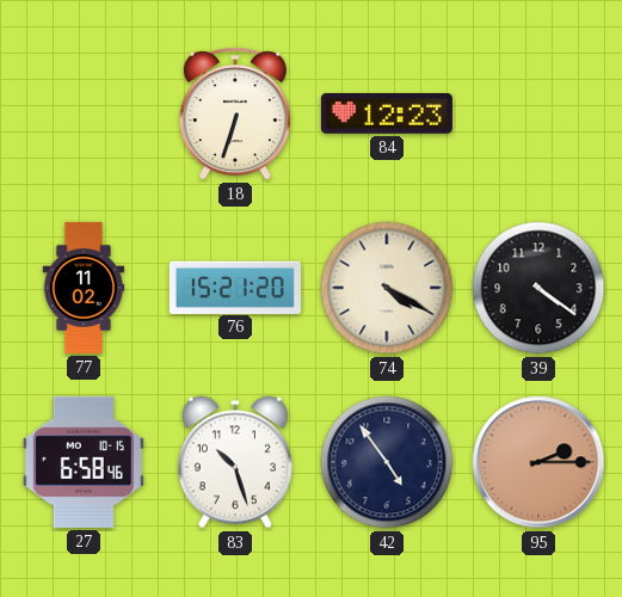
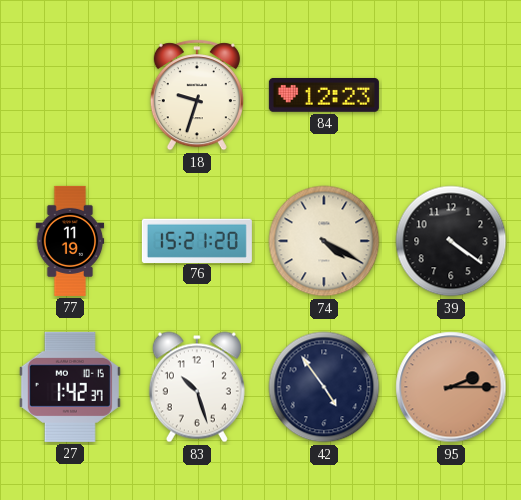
18: 6:33 -> 9:33
77: 11:02 -> 11:19
27: 6:58 -> 1:42
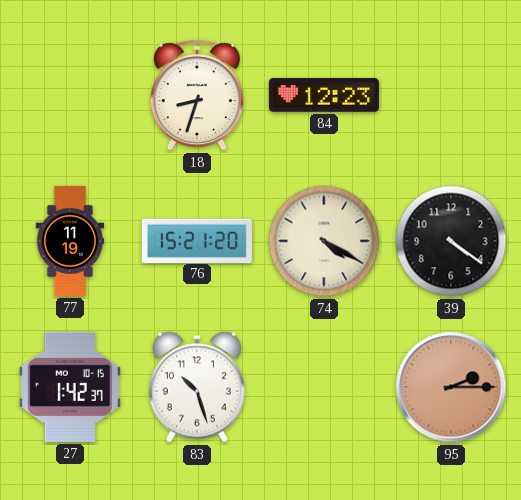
18: 9:33 -> 8:33
42: 4:54 -> none
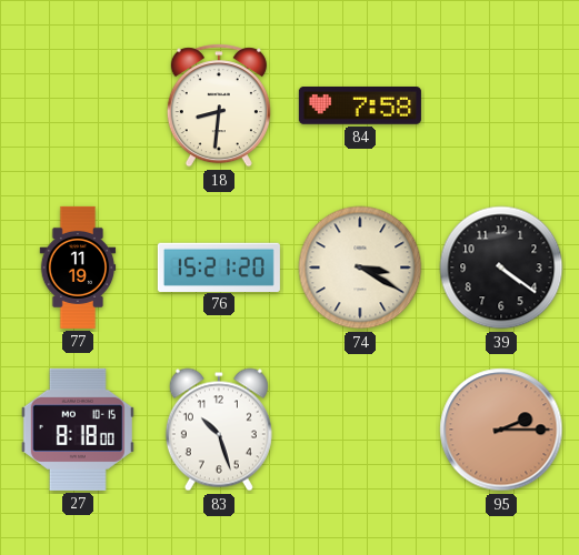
18: 8:33 -> 8:31
84: 12:23 -> 7:58
74: 4:20 -> 3:20
27: 1:42 -> 8:18
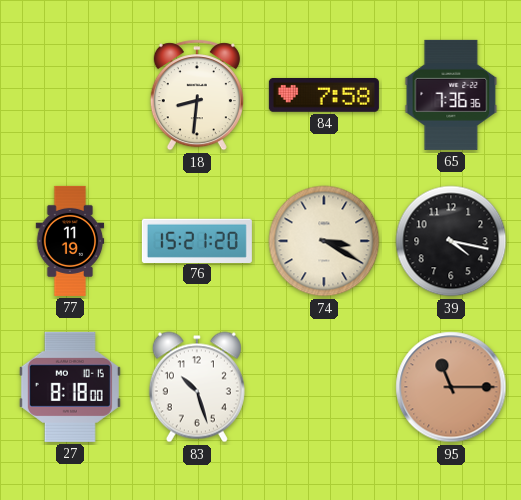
65: none -> 7:36
39: 4:21 -> 4:17
95: 2:15 -> 11:15
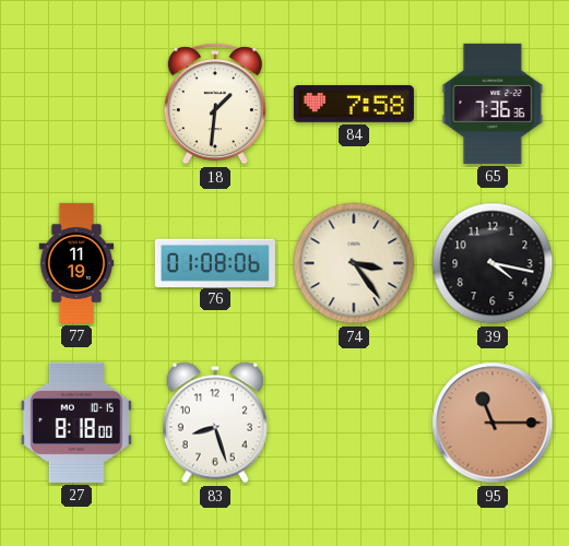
18: 8:31 -> 1:31
76: 15:21 -> 01:08
74: 3:20 -> 3:24
83: 10:27 -> 8:27
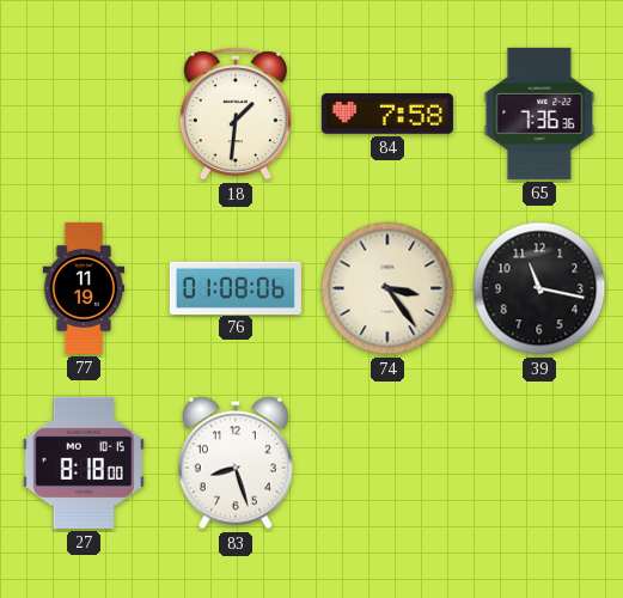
39: 4:17 -> 11:17
95: 11:15 -> none
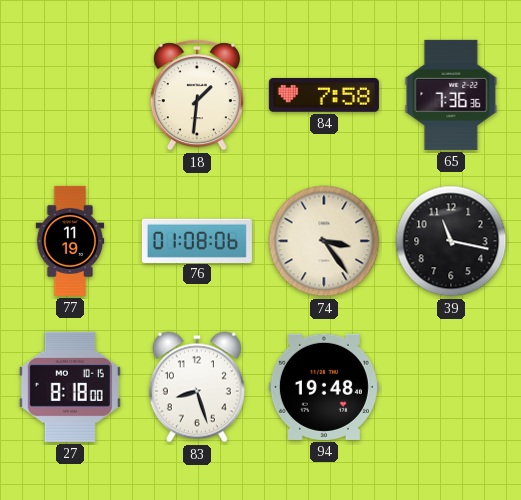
94: none -> 19:48
